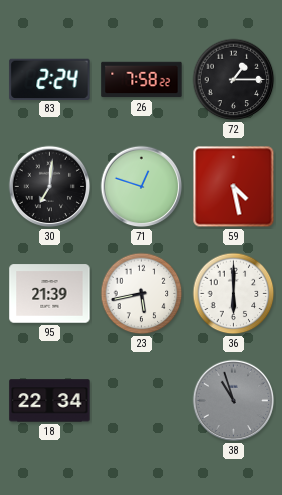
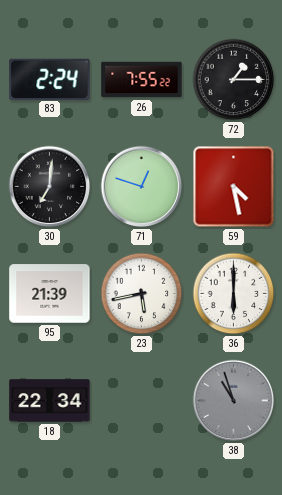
26: 7:58 -> 7:55
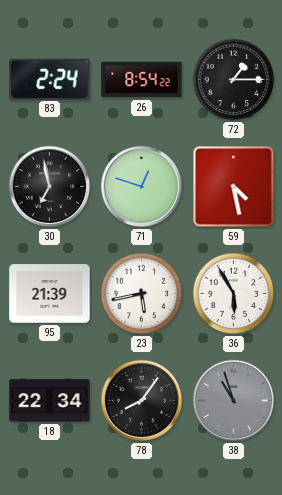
26: 7:55 -> 8:54
30: 7:01 -> 6:58
36: 6:00 -> 5:55
78: none -> 8:06
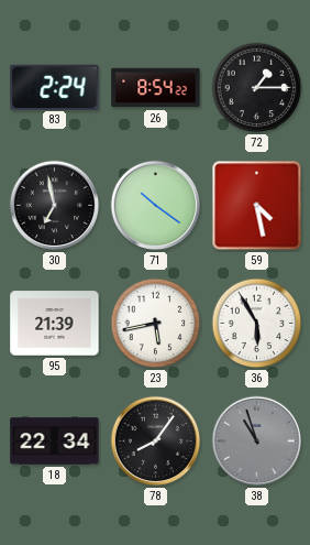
71: 12:48 -> 10:21
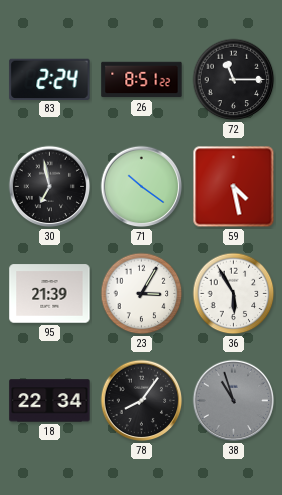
26: 8:54 -> 8:51
72: 1:15 -> 11:15
23: 5:43 -> 3:05
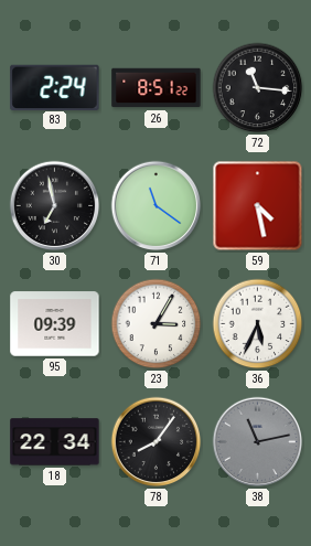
72: 11:15 -> 11:16
71: 10:21 -> 11:21
95: 21:39 -> 09:39
36: 5:55 -> 5:34
38: 10:57 -> 11:13
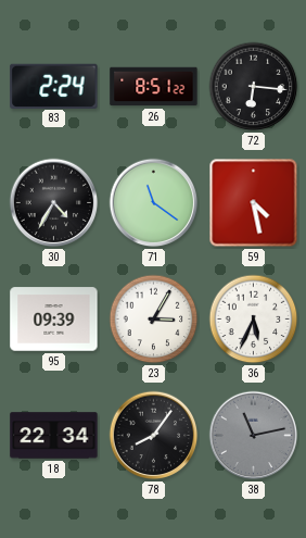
72: 11:16 -> 6:16
30: 6:58 -> 4:35
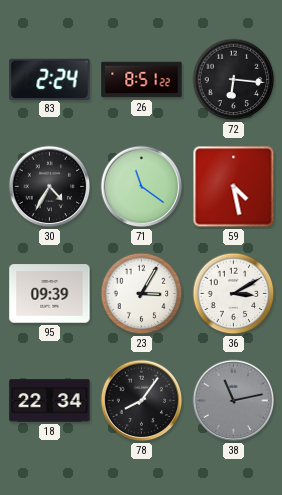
36: 5:34 -> 3:10
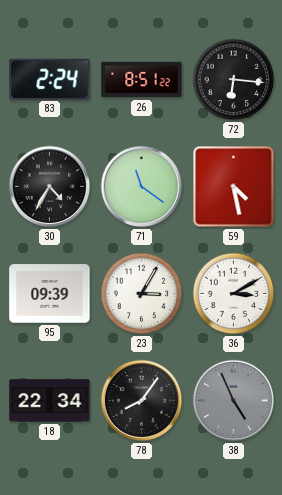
38: 11:13 -> 4:56
